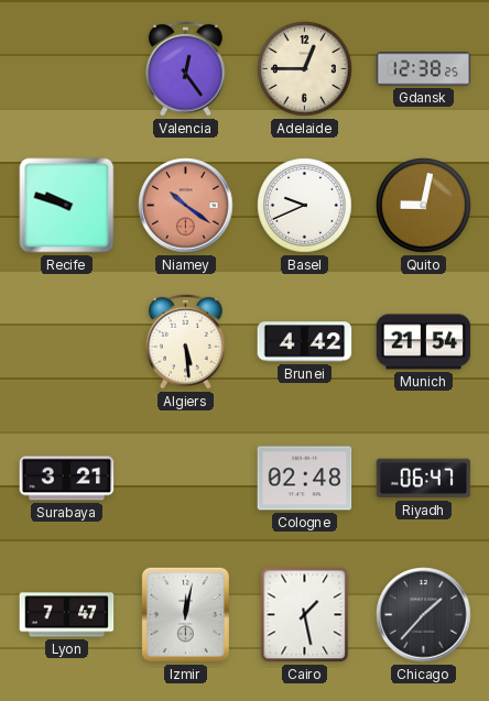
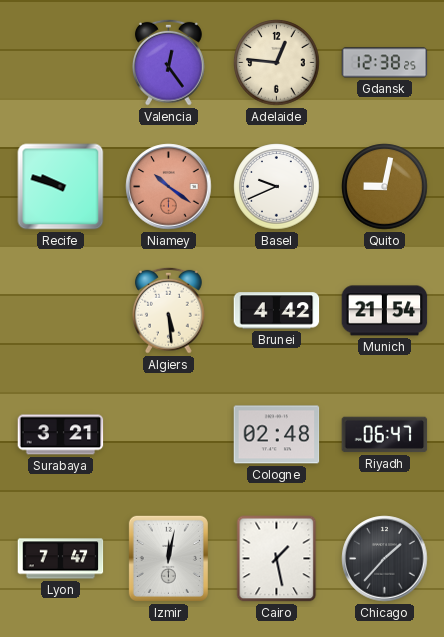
Adelaide: 12:45 -> 12:46
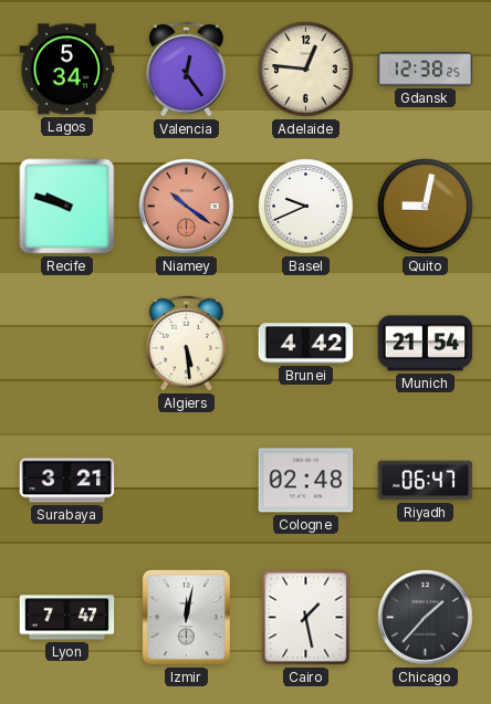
Lagos: none -> 5:34
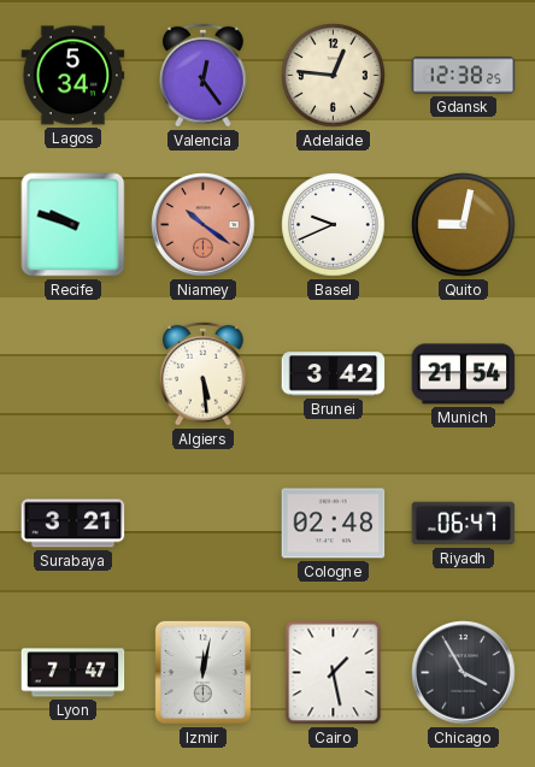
Brunei: 4:42 -> 3:42
Chicago: 1:37 -> 3:55
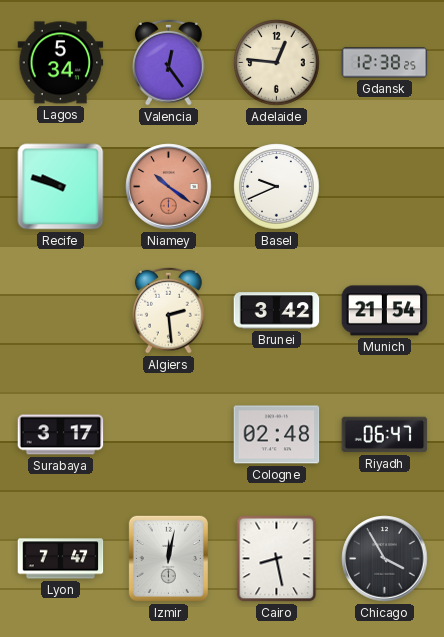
Quito: 9:02 -> none
Algiers: 5:29 -> 2:29
Surabaya: 3:21 -> 3:17
Cairo: 1:28 -> 8:28
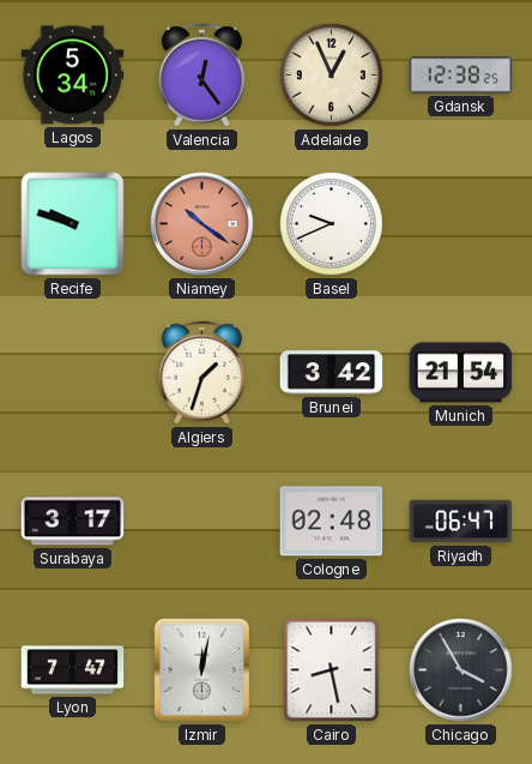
Adelaide: 12:46 -> 12:56
Algiers: 2:29 -> 1:33
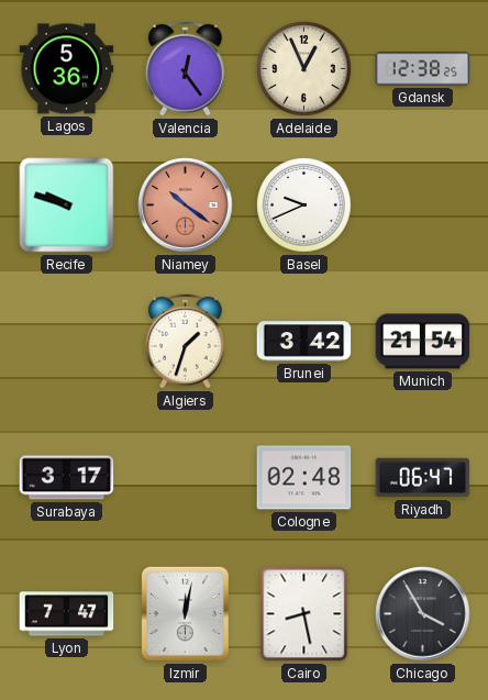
Lagos: 5:34 -> 5:36
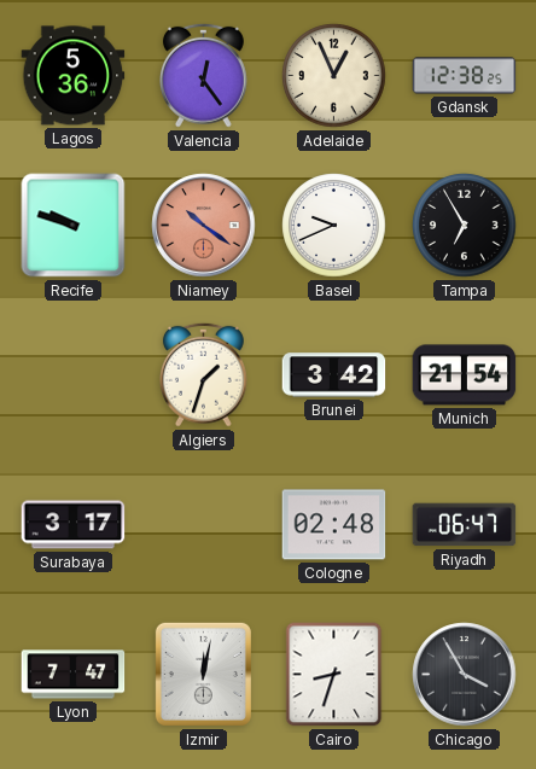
Tampa: none -> 6:55
Cairo: 8:28 -> 8:33
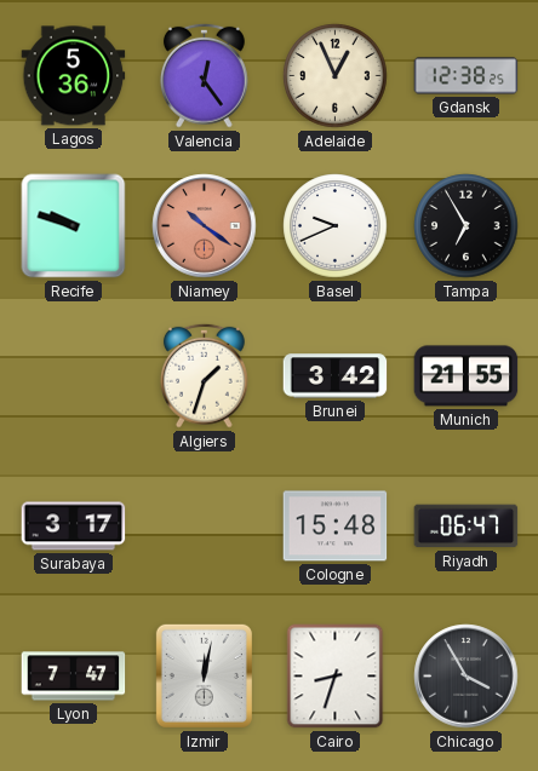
Munich: 21:54 -> 21:55
Cologne: 02:48 -> 15:48
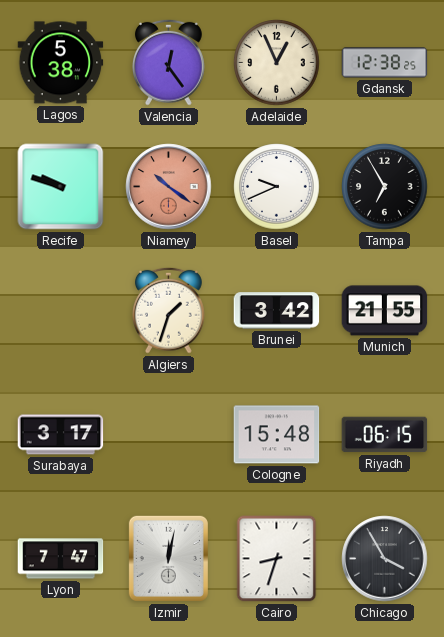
Lagos: 5:36 -> 5:38
Riyadh: 06:47 -> 06:15
